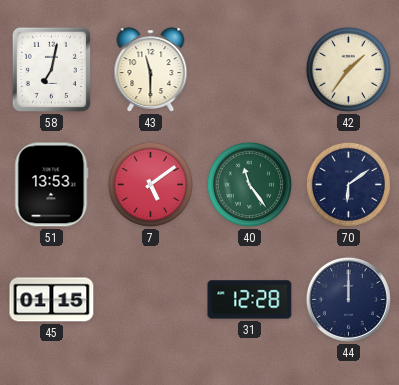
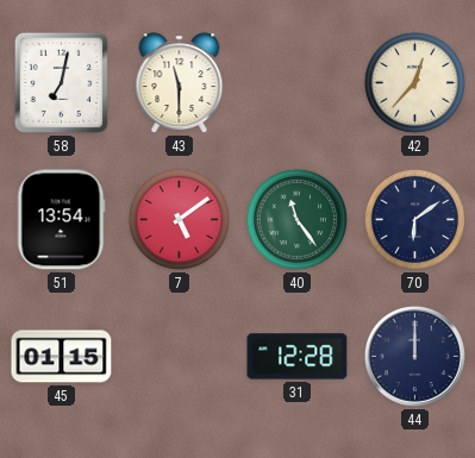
42: 1:36 -> 12:37
51: 13:53 -> 13:54
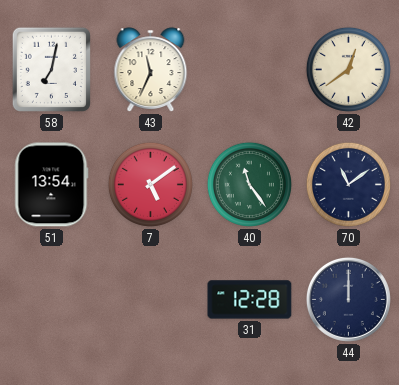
43: 11:30 -> 11:34
42: 12:37 -> 12:39
70: 6:09 -> 11:09
45: 01:15 -> none
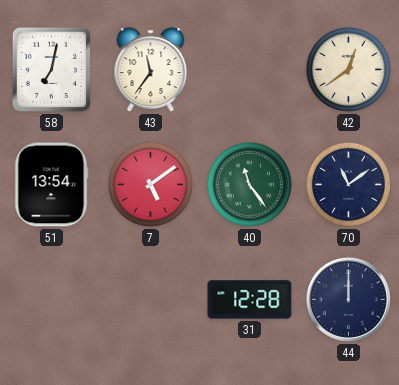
43: 11:34 -> 11:36
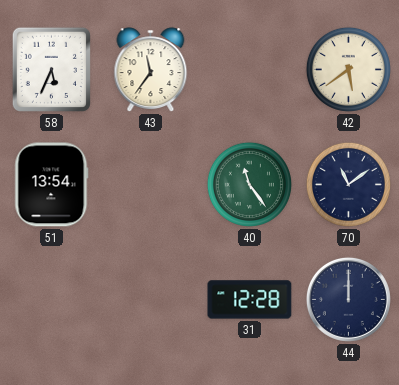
58: 7:02 -> 5:34
42: 12:39 -> 5:39
7: 5:09 -> none
